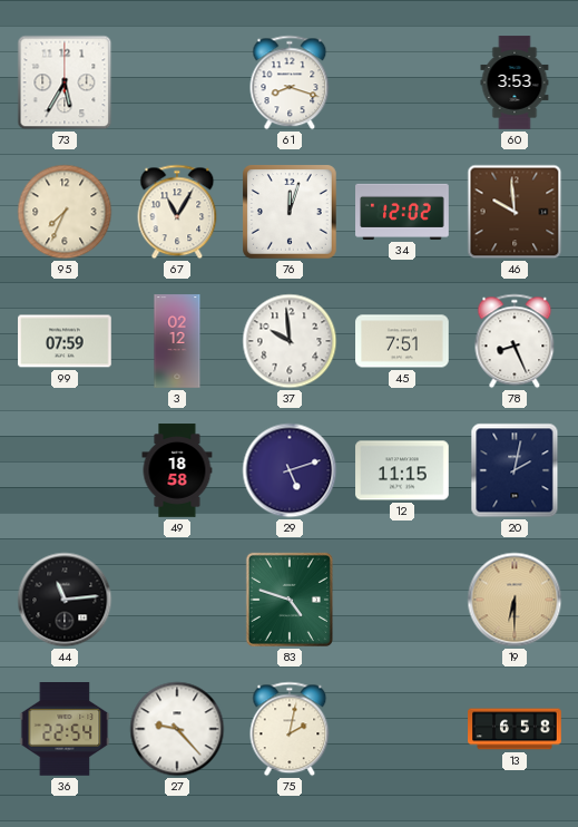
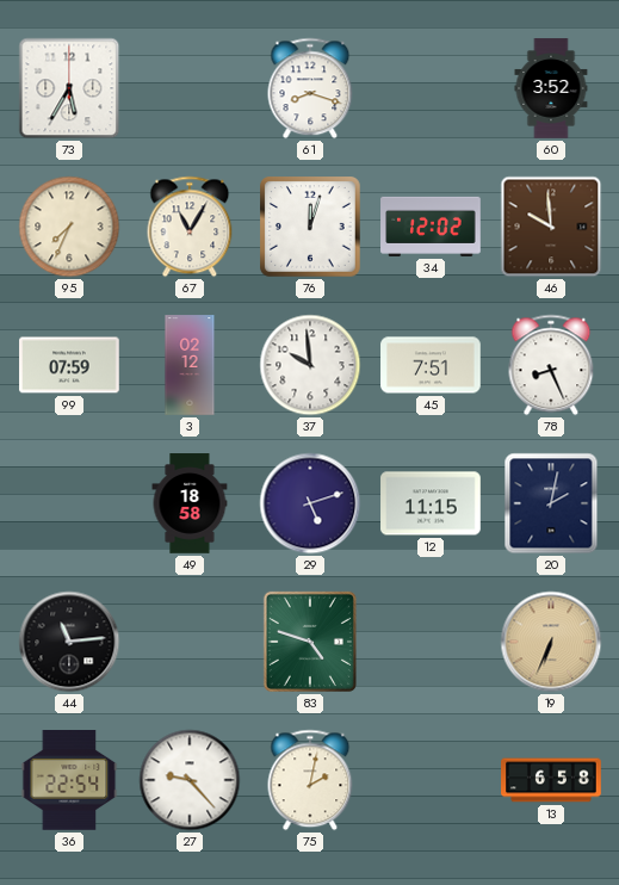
60: 3:53 -> 3:52
19: 6:30 -> 6:34
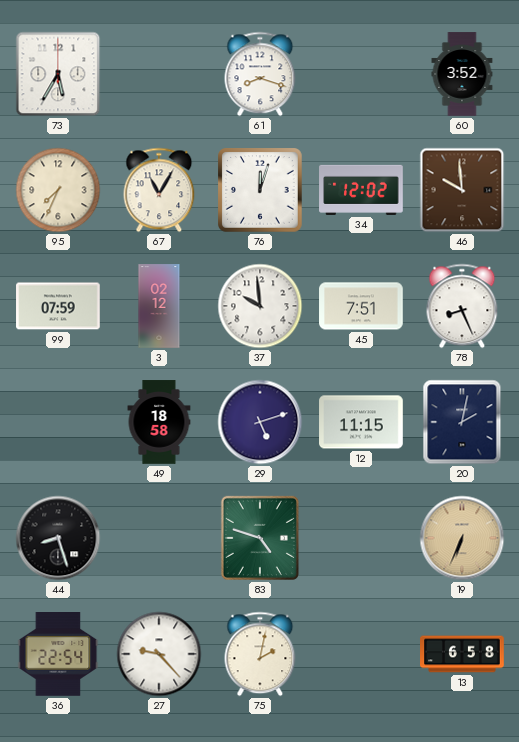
44: 11:14 -> 8:27
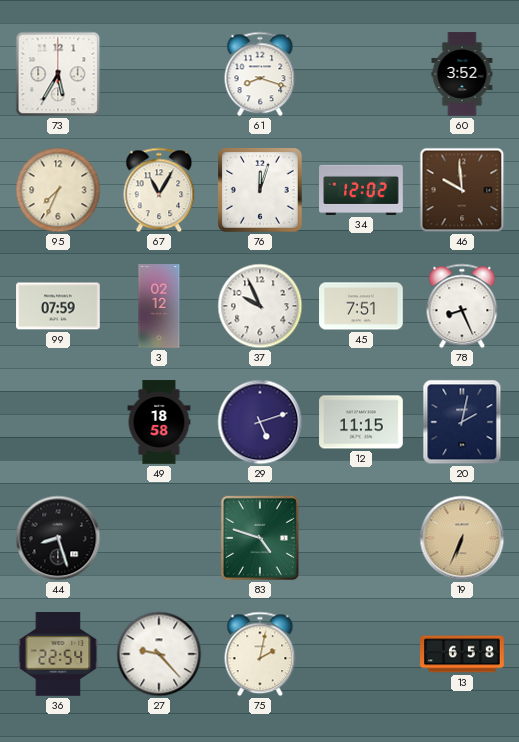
37: 9:59 -> 9:56
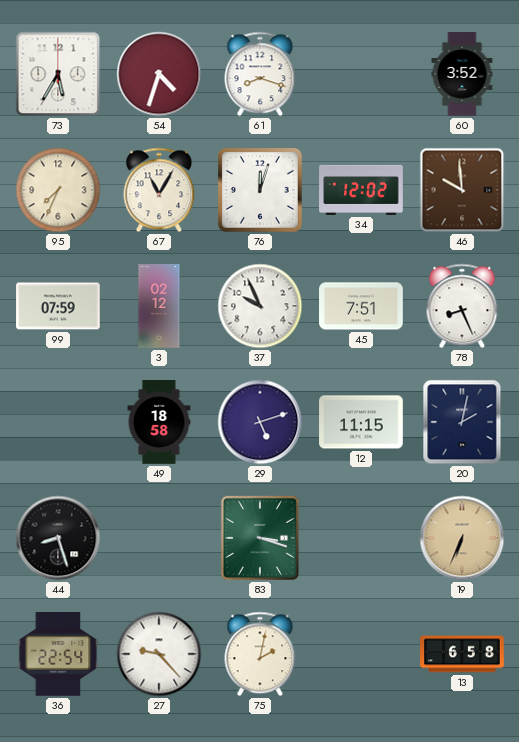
54: none -> 4:33
83: 4:48 -> 3:18
